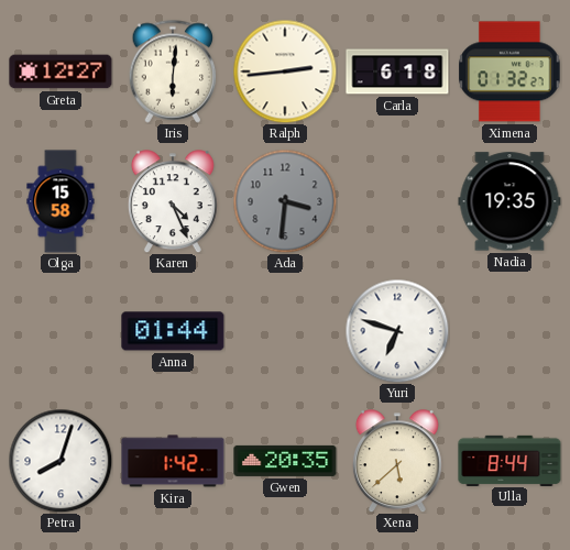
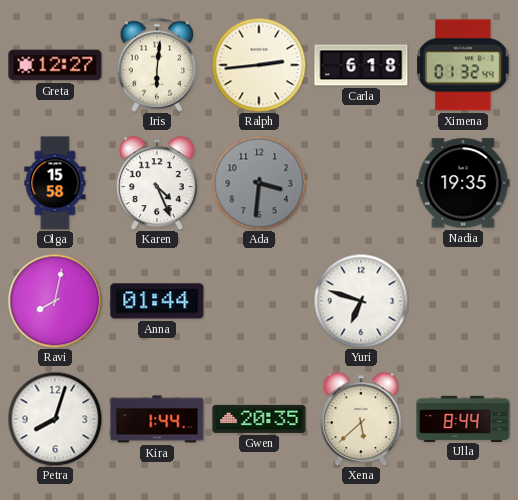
Ximena: 01:32:27 -> 01:32:44
Ravi: none -> 8:02
Kira: 1:42 -> 1:44
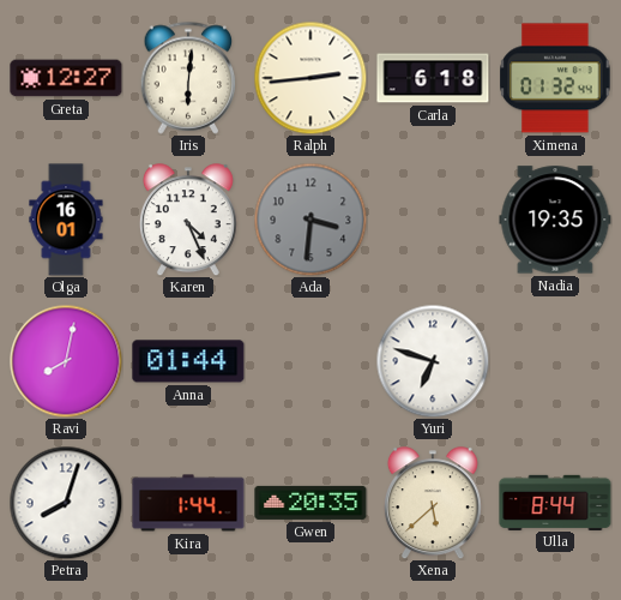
Olga: 15:58 -> 16:01
